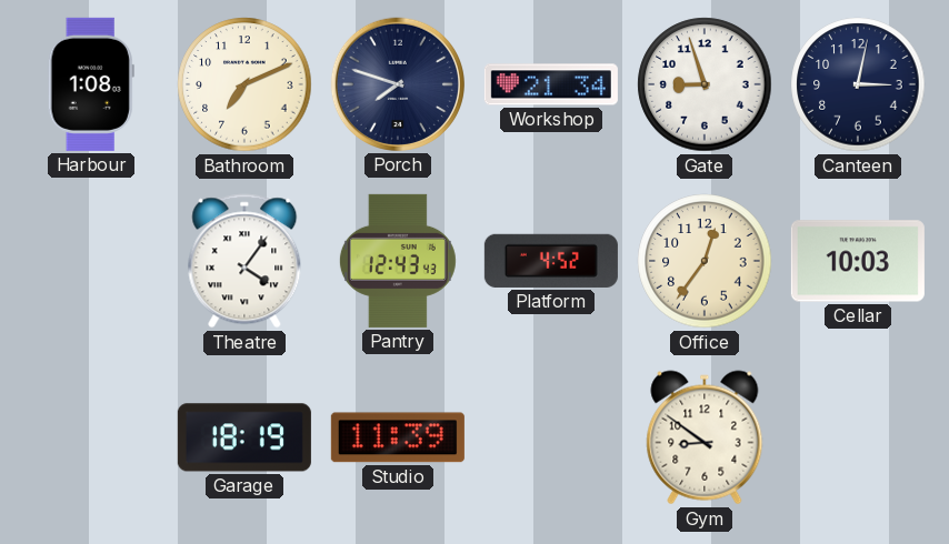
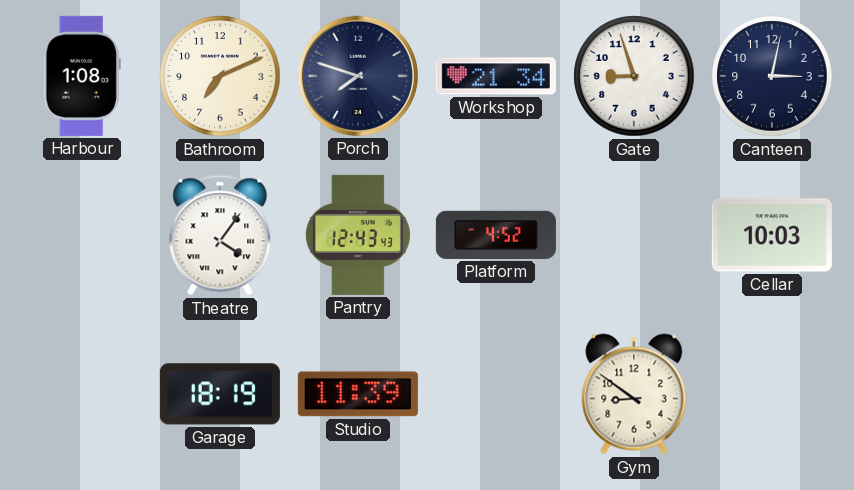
Office: 12:36 -> none
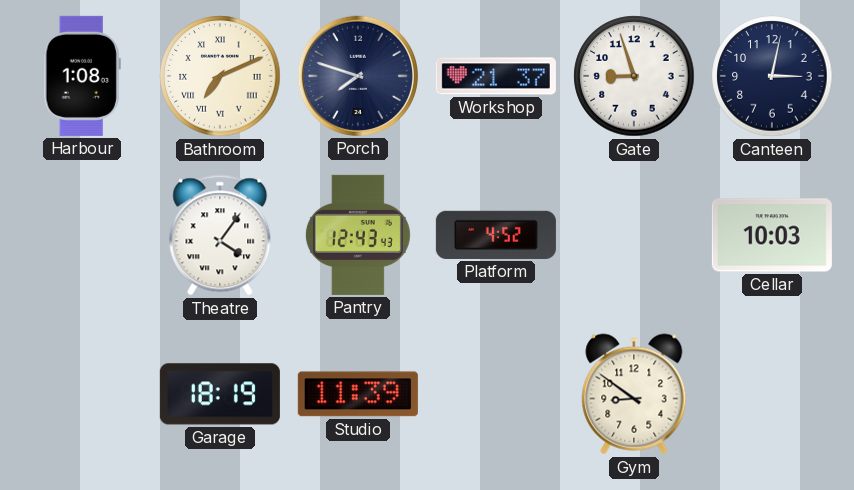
Bathroom numerals: Arabic -> Roman
Workshop: 21:34 -> 21:37
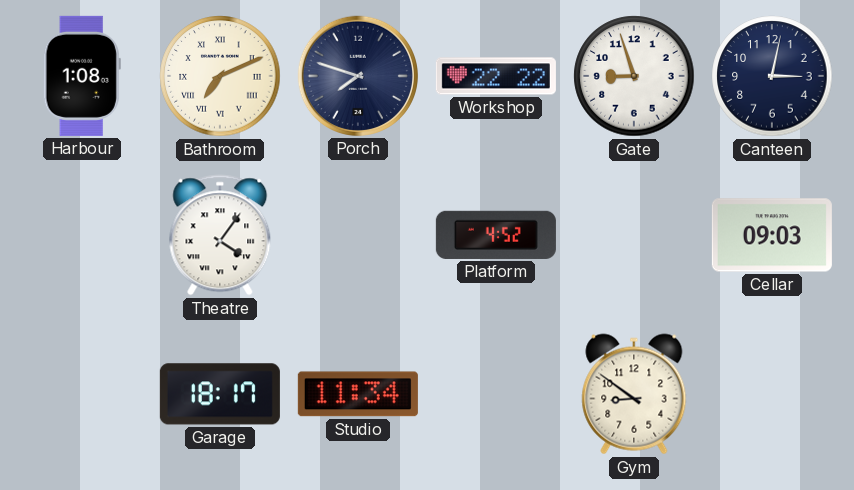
Workshop: 21:37 -> 22:22
Pantry: 12:43 -> none
Cellar: 10:03 -> 09:03
Garage: 18:19 -> 18:17
Studio: 11:39 -> 11:34
